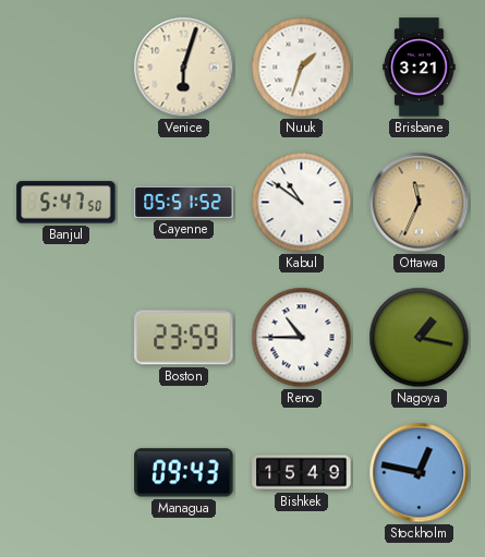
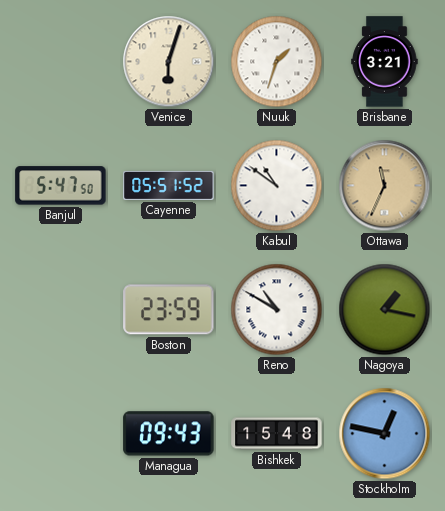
Reno: 10:45 -> 10:50
Bishkek: 15:49 -> 15:48
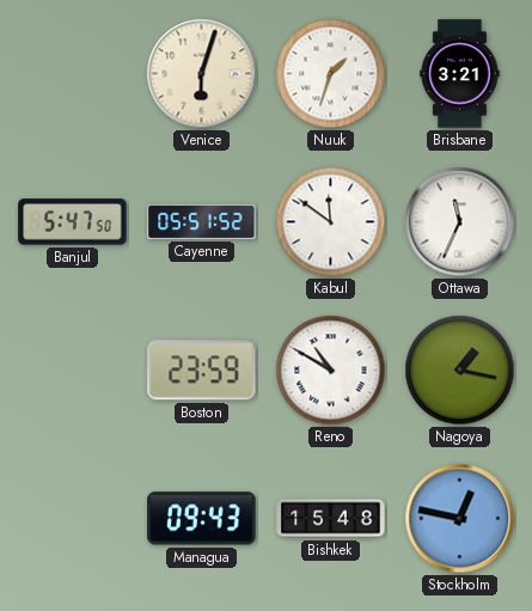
Kabul: 10:51 -> 11:51
Ottawa dial: champagne -> white
